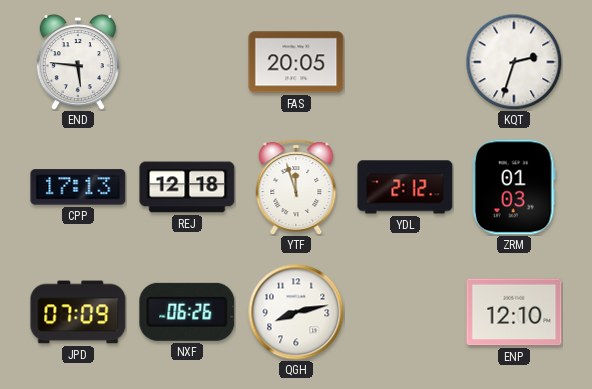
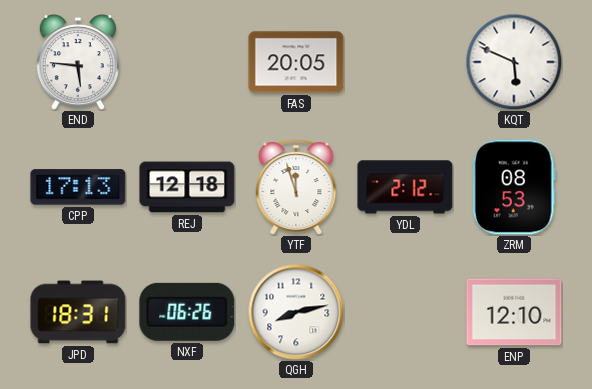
KQT: 2:33 -> 5:49
ZRM: 01:03 -> 08:53
JPD: 07:09 -> 18:31
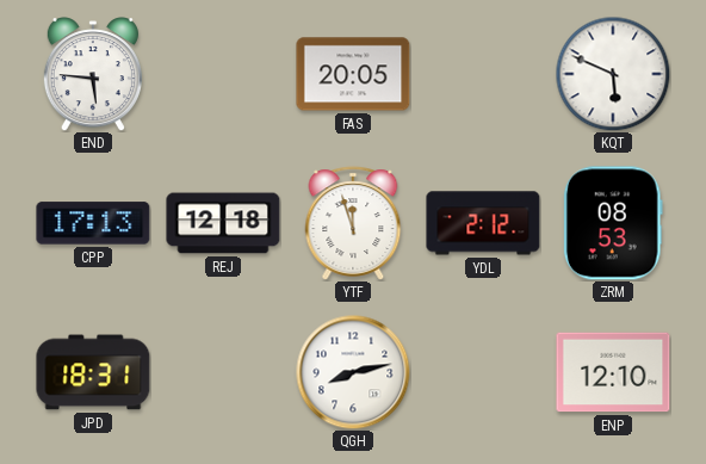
NXF: 06:26 -> none
